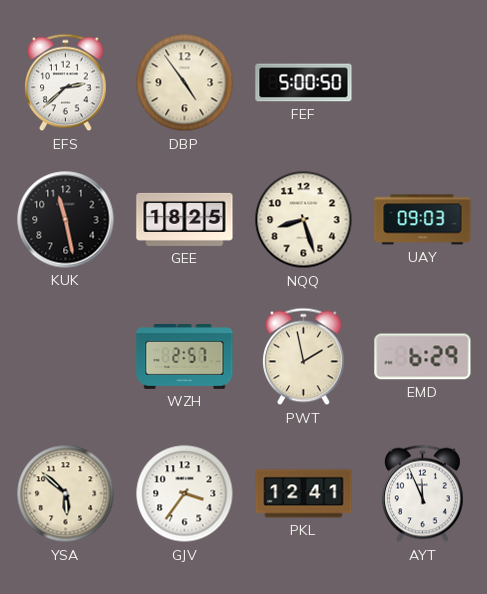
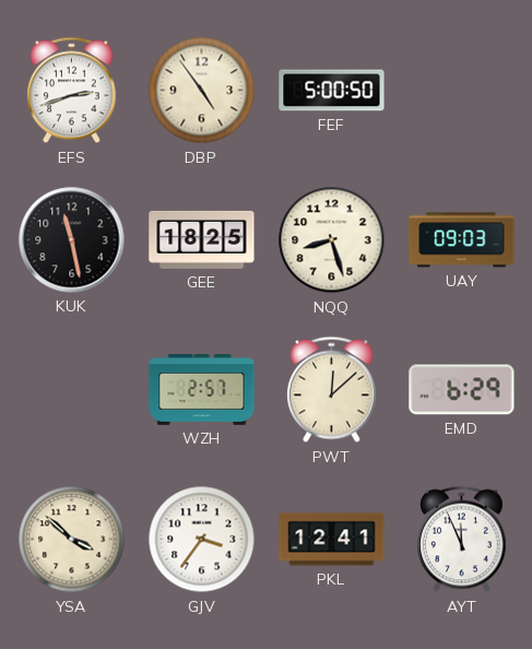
EFS: 2:38 -> 2:42
PWT: 1:58 -> 12:08
YSA: 5:52 -> 3:52
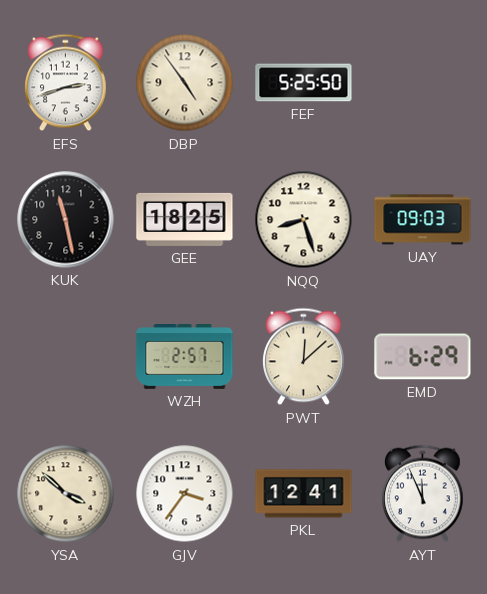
FEF: 5:00 -> 5:25
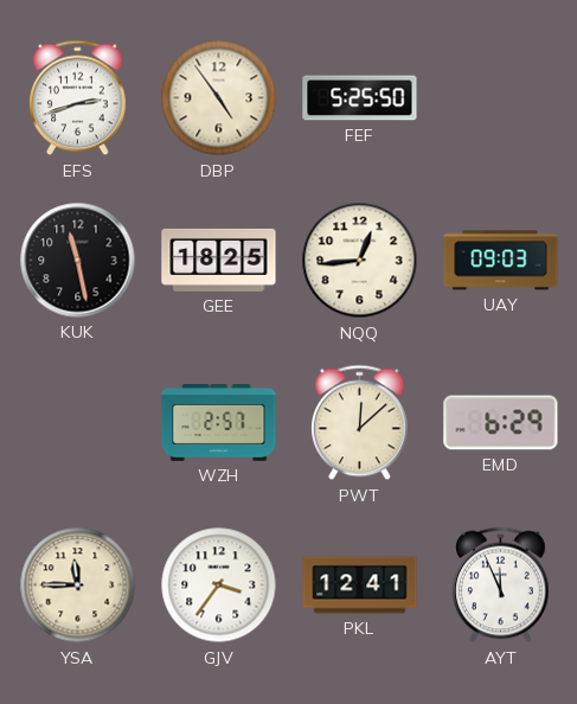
NQQ: 8:27 -> 12:44
YSA: 3:52 -> 11:45
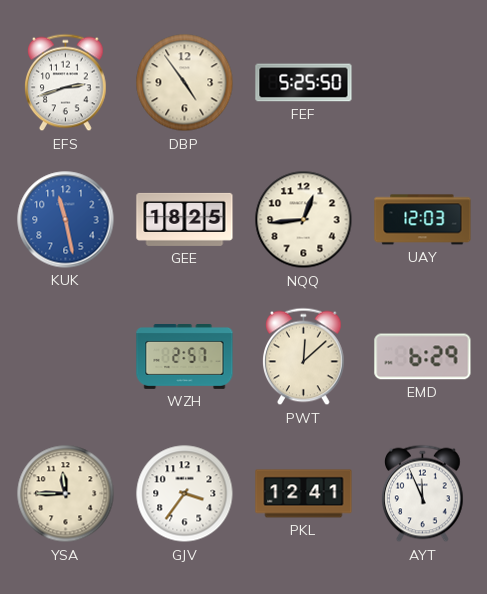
KUK dial: black -> blue
UAY: 09:03 -> 12:03
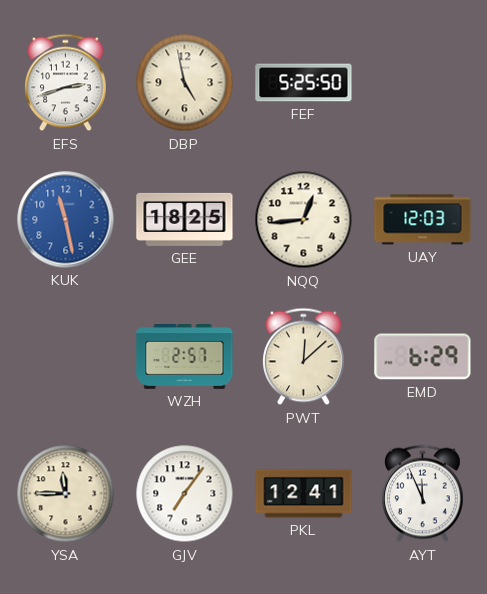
DBP: 4:54 -> 4:58
GJV: 3:36 -> 7:06
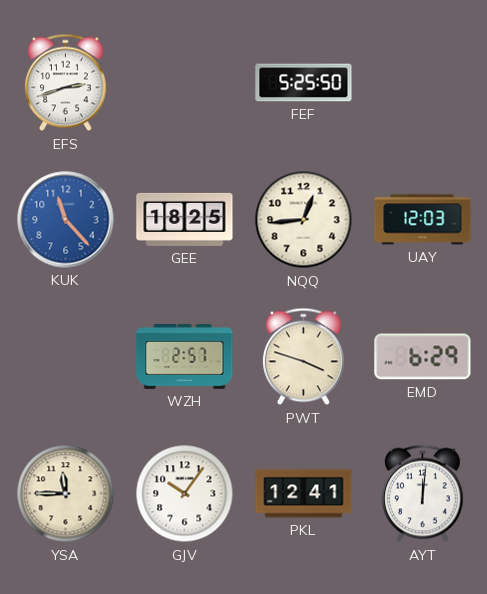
DBP: 4:58 -> none
KUK: 11:28 -> 11:23
PWT: 12:08 -> 3:48
GJV: 7:06 -> 10:06
AYT: 11:56 -> 12:01
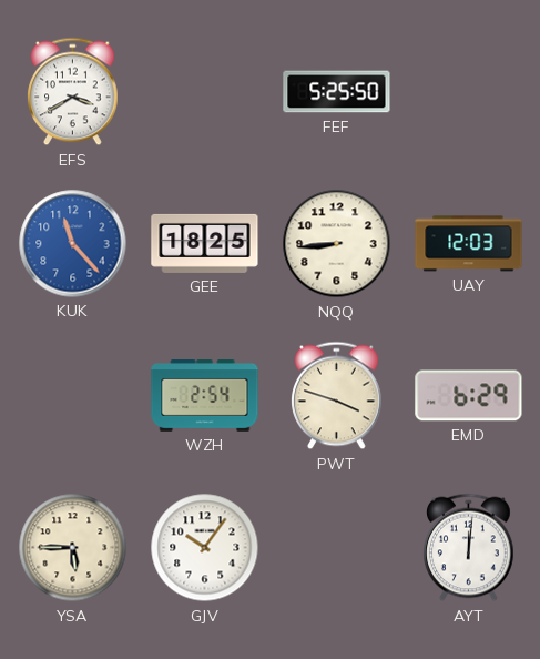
EFS: 2:42 -> 3:40
NQQ: 12:44 -> 8:44
WZH: 2:57 -> 2:54
YSA: 11:45 -> 5:45
PKL: 12:41 -> none
